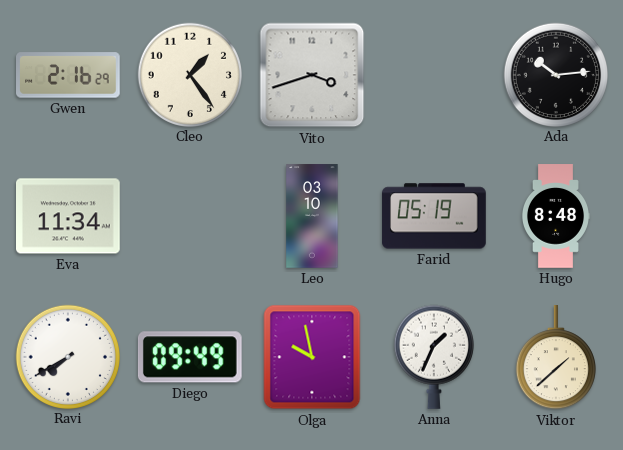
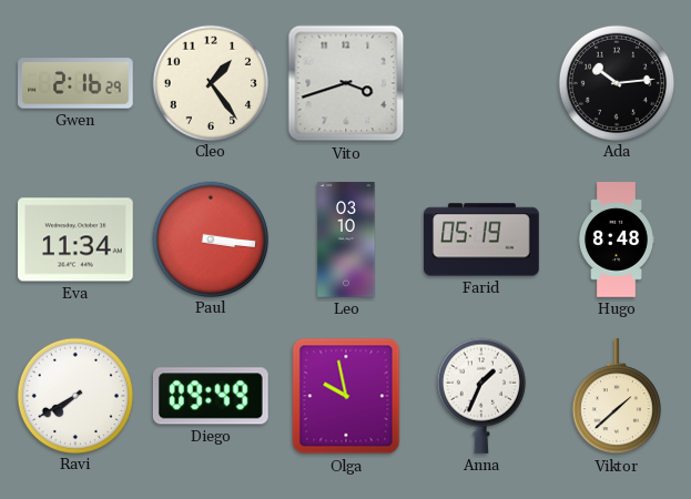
Paul: none -> 3:16
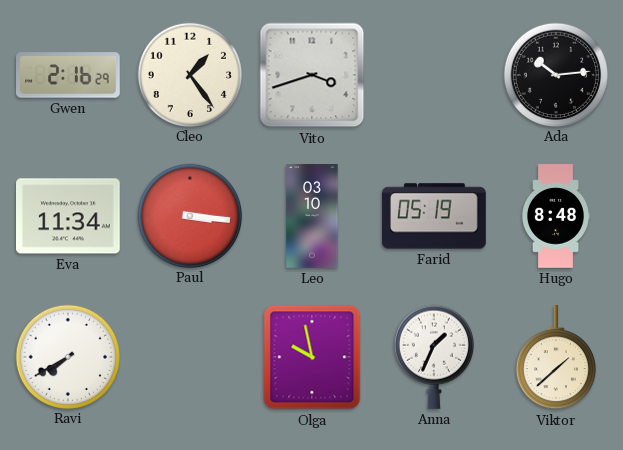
Diego: 09:49 -> none
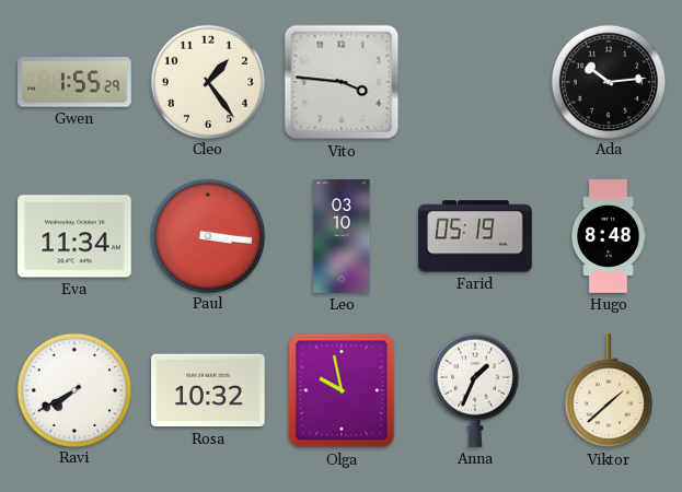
Gwen: 2:16 -> 1:55
Vito: 3:42 -> 3:46
Rosa: none -> 10:32
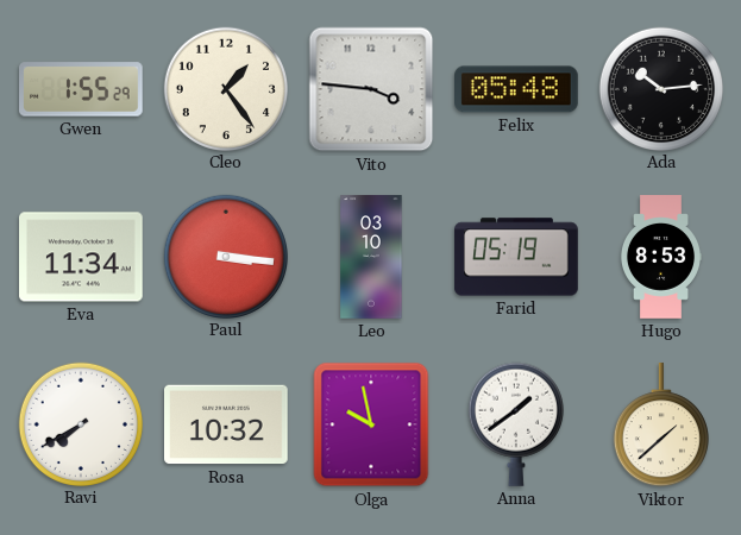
Felix: none -> 05:48
Hugo: 8:48 -> 8:53
Anna: 1:34 -> 1:39
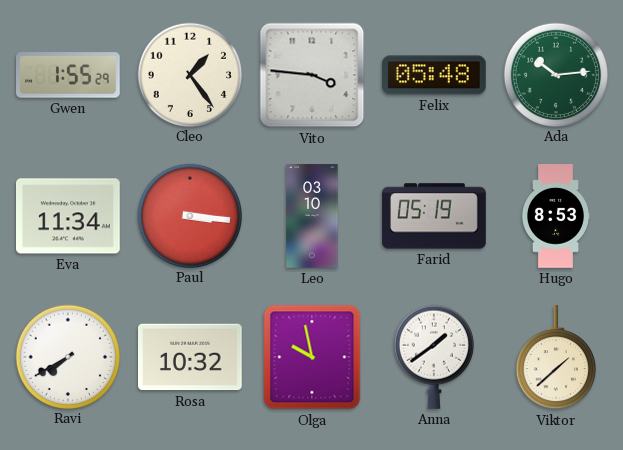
Ada dial: black -> green
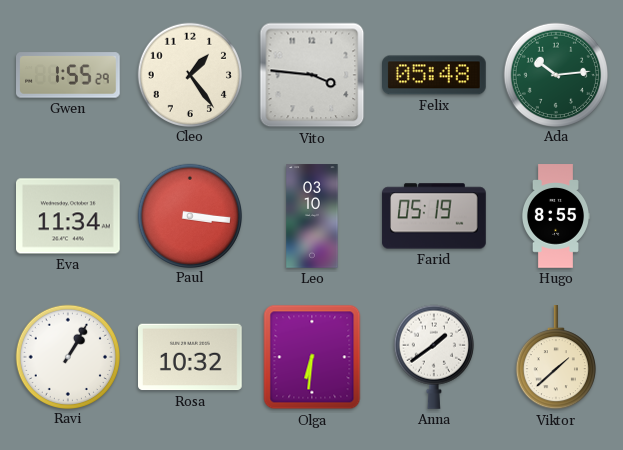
Hugo: 8:53 -> 8:55
Ravi: 7:40 -> 1:05
Olga: 9:58 -> 6:31
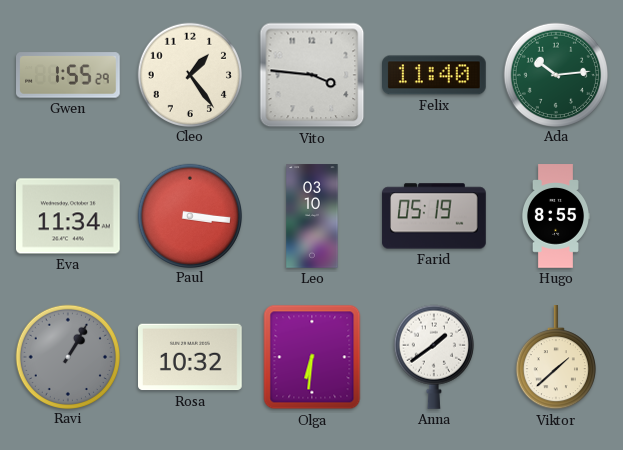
Felix: 05:48 -> 11:40
Ravi dial: white -> grey
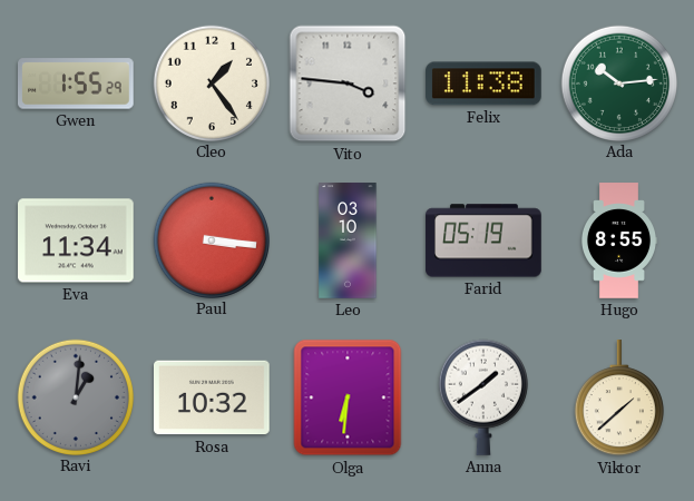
Felix: 11:40 -> 11:38
Ravi: 1:05 -> 1:01
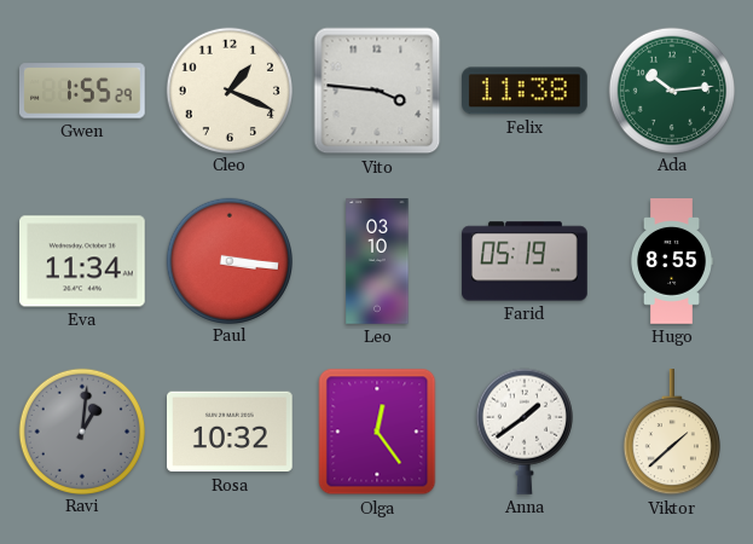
Cleo: 1:24 -> 1:19
Olga: 6:31 -> 12:24
